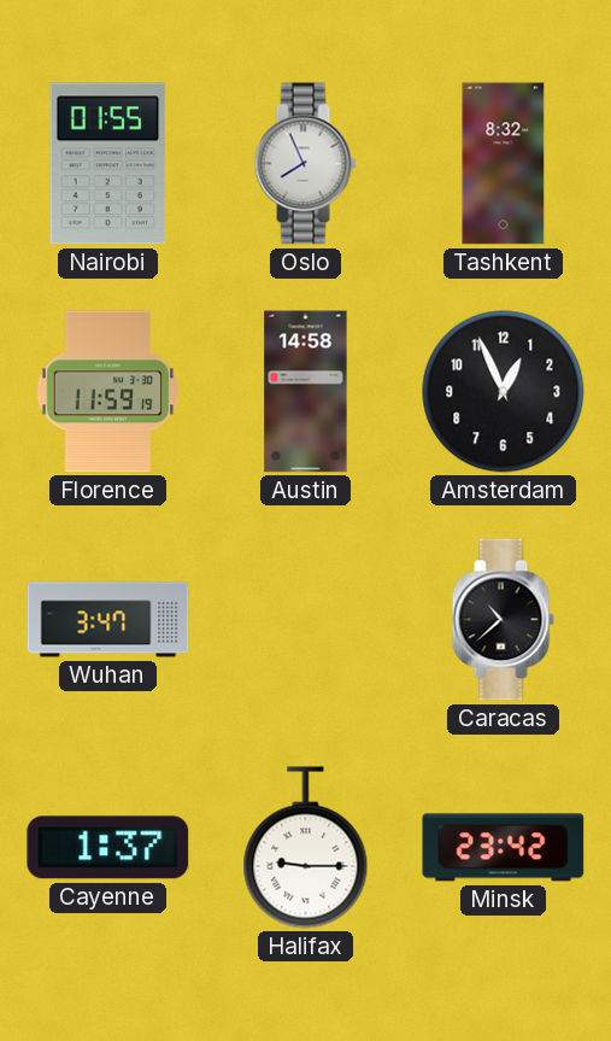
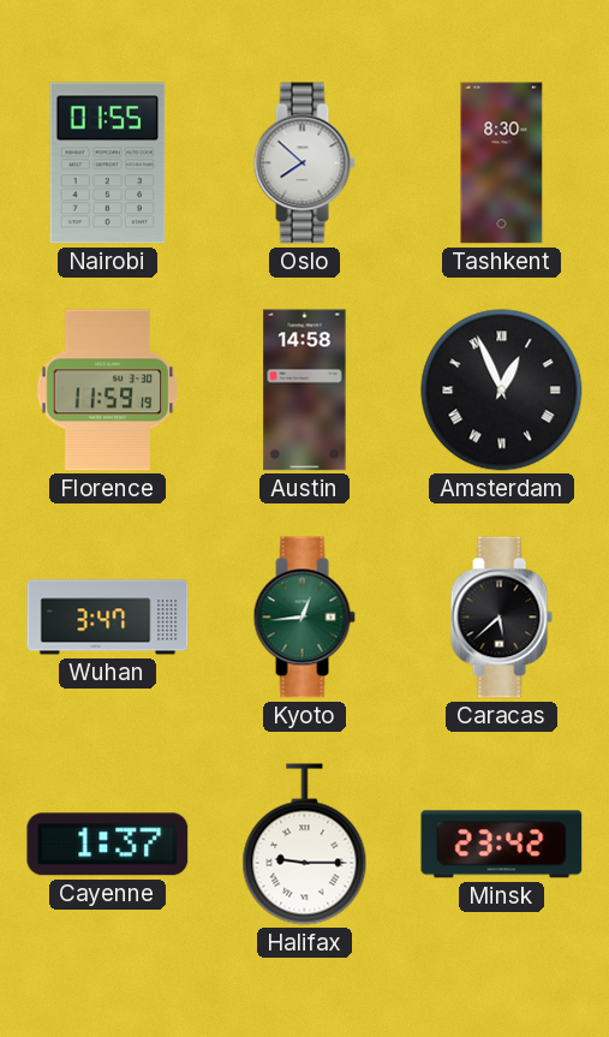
Oslo: 7:56 -> 7:52
Tashkent: 8:32 -> 8:30
Amsterdam numerals: Arabic -> Roman
Kyoto: none -> 12:44
Caracas: 10:38 -> 5:38
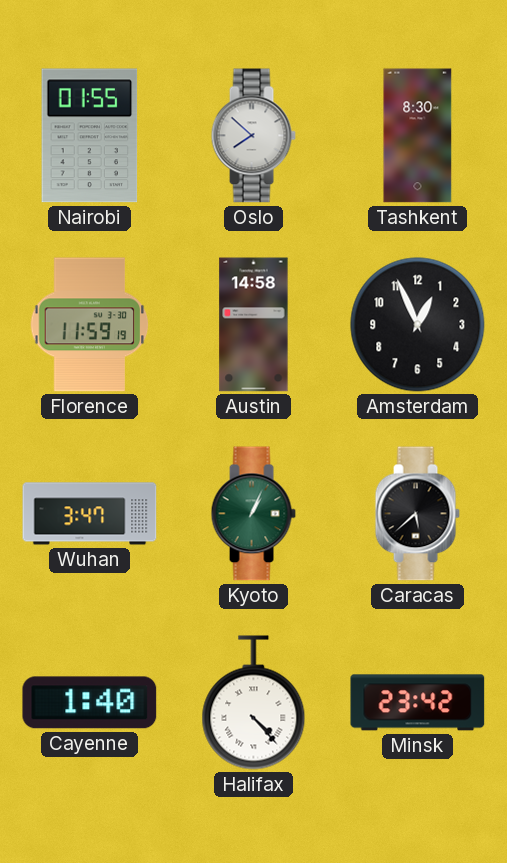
Amsterdam numerals: Roman -> Arabic
Kyoto: 12:44 -> 1:04
Cayenne: 1:37 -> 1:40
Halifax: 9:15 -> 4:23
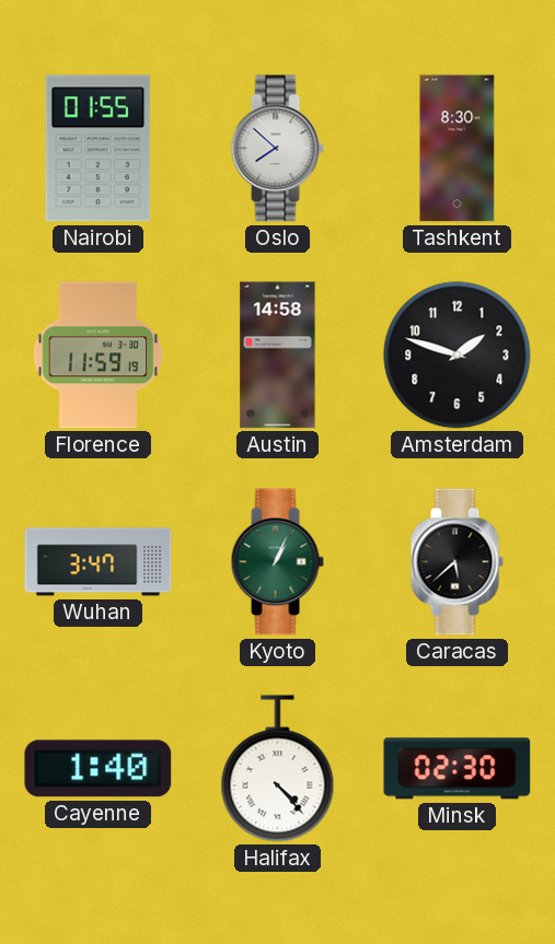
Amsterdam: 12:56 -> 1:48
Minsk: 23:42 -> 02:30
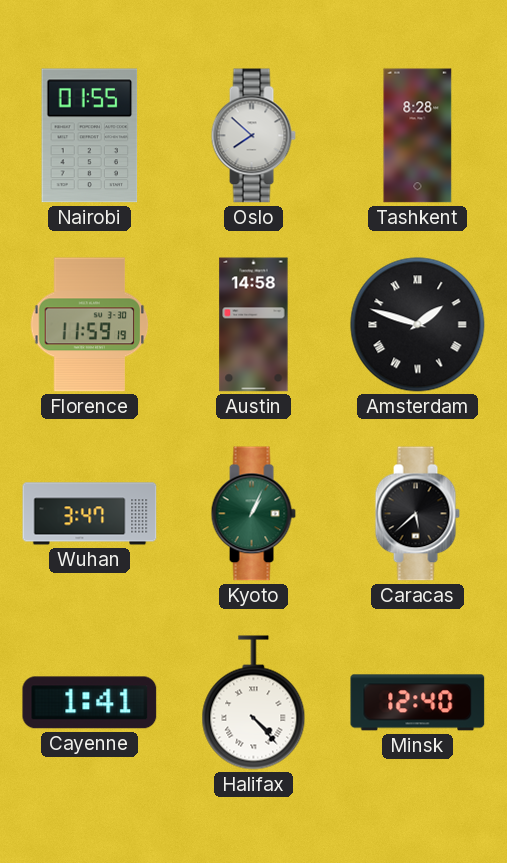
Tashkent: 8:30 -> 8:28
Amsterdam numerals: Arabic -> Roman
Cayenne: 1:40 -> 1:41
Minsk: 02:30 -> 12:40
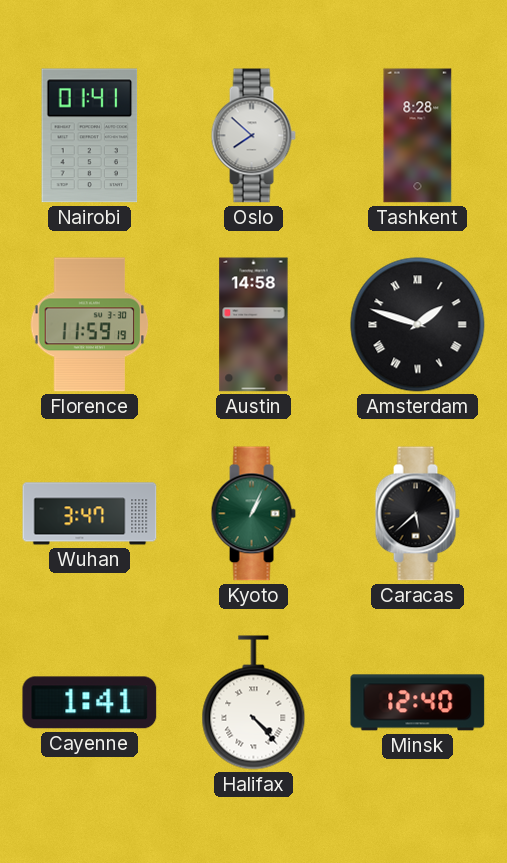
Nairobi: 01:55 -> 01:41
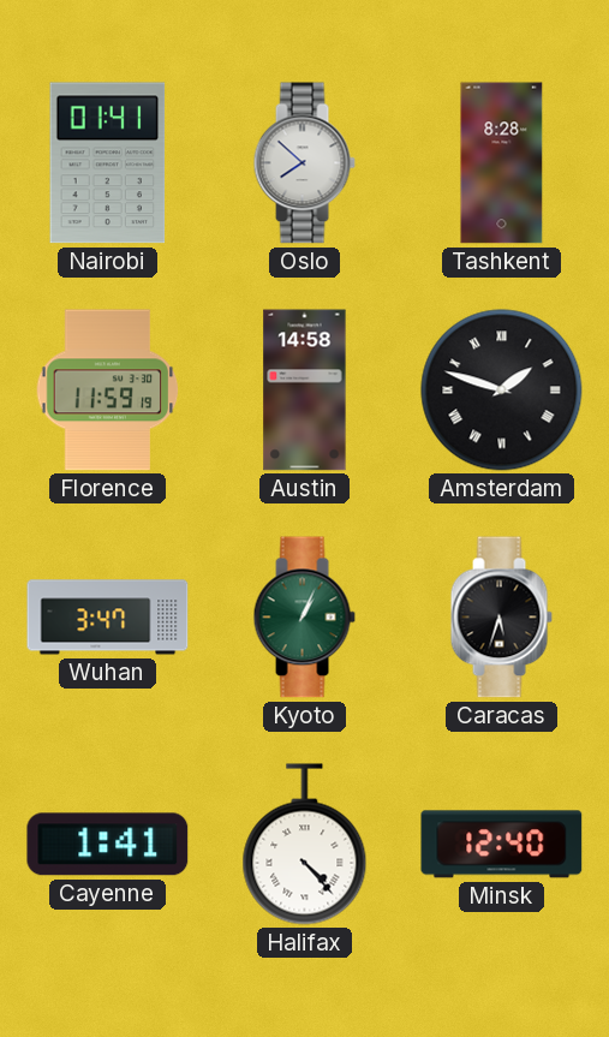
Caracas: 5:38 -> 5:33
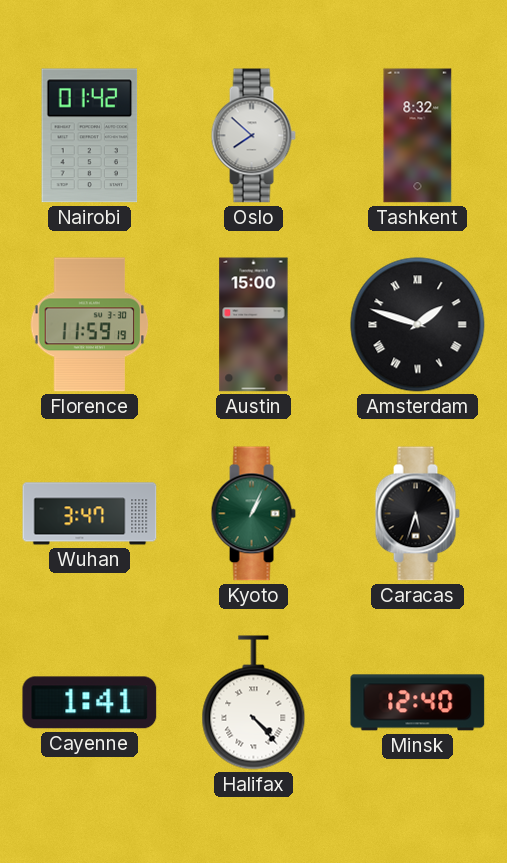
Nairobi: 01:41 -> 01:42
Tashkent: 8:28 -> 8:32
Austin: 14:58 -> 15:00
